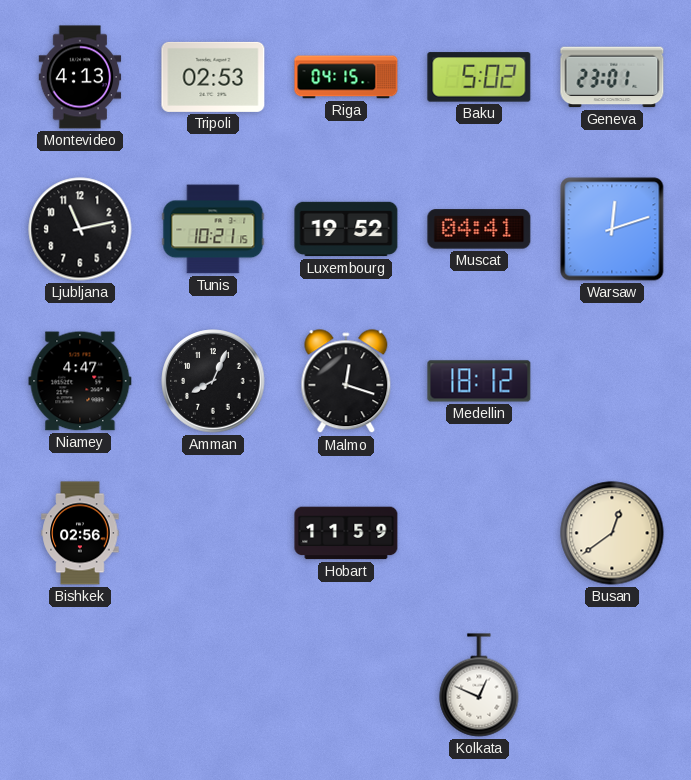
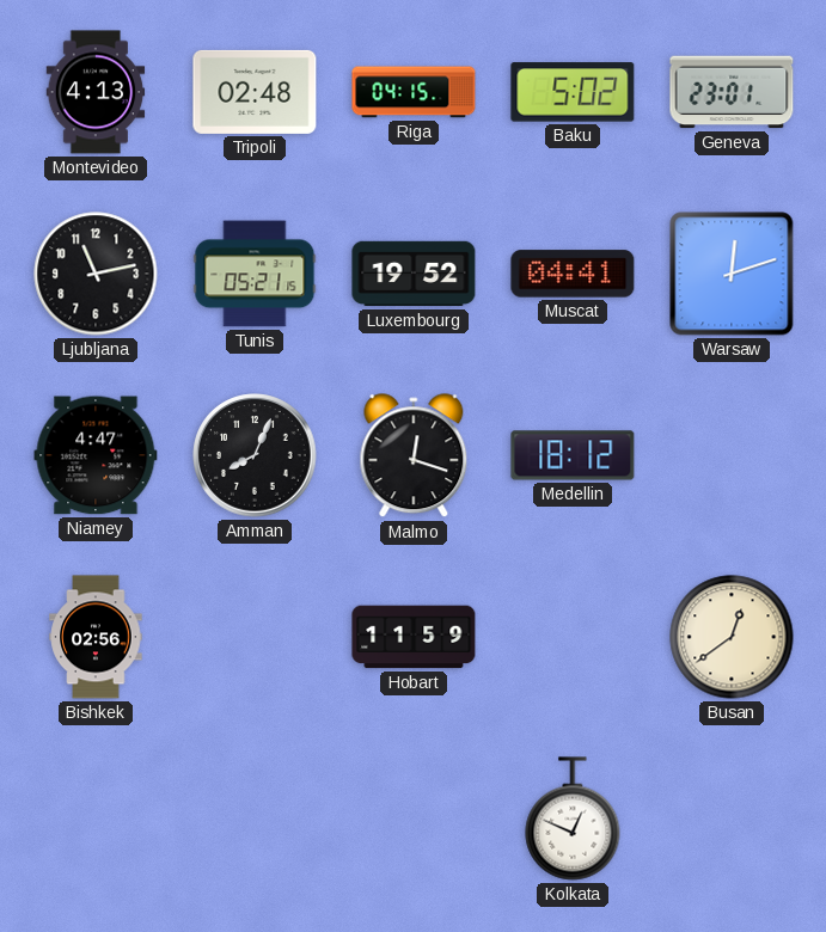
Tripoli: 02:53 -> 02:48
Tunis: 10:21 -> 05:21
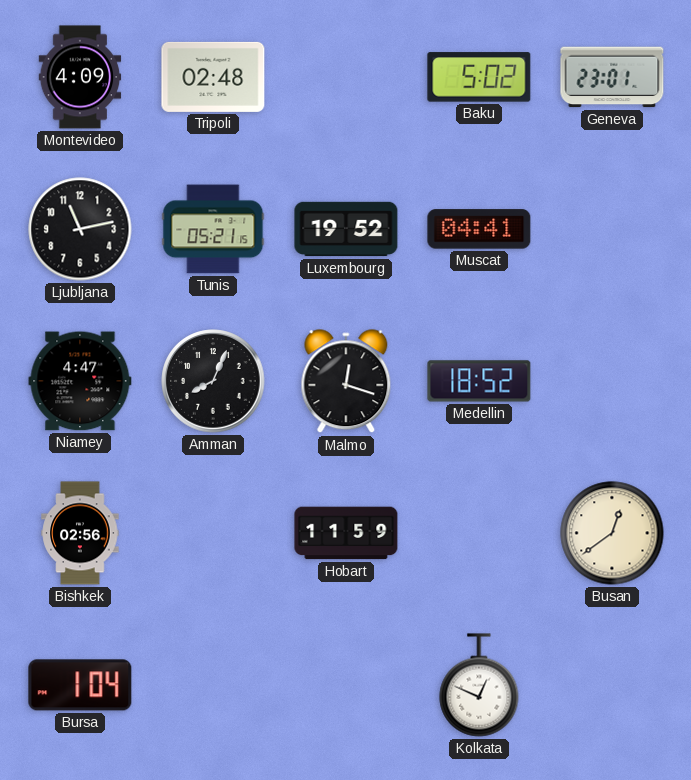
Montevideo: 4:13 -> 4:09
Riga: 04:15 -> none
Warsaw: 12:12 -> none
Medellin: 18:12 -> 18:52
Bursa: none -> 1:04
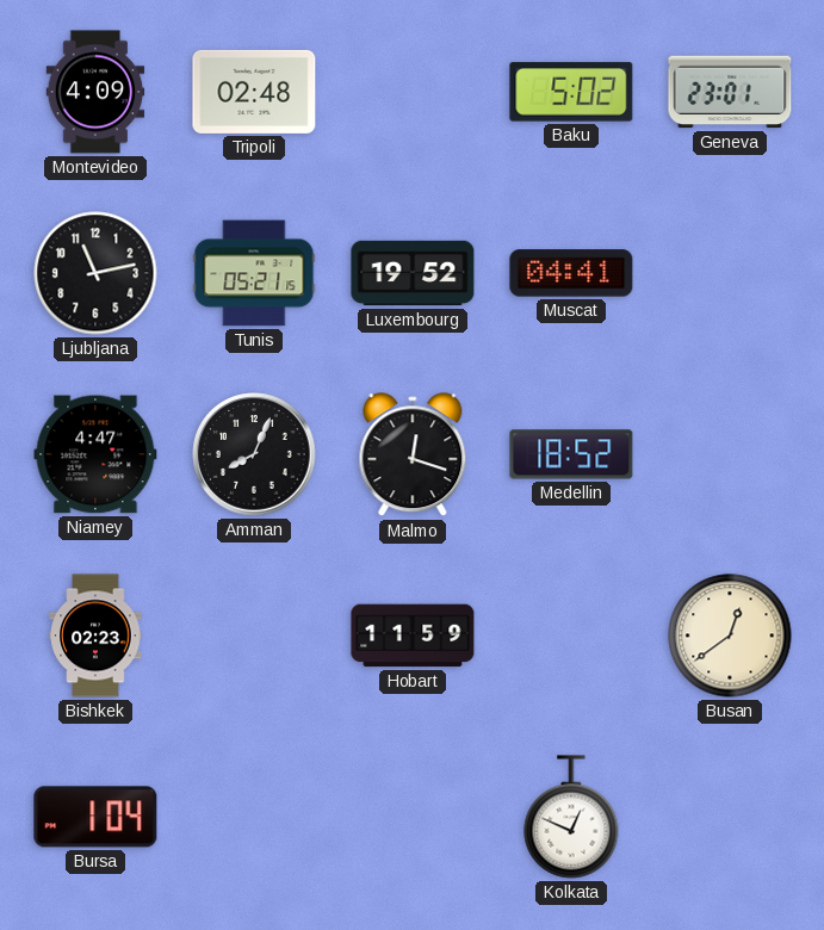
Bishkek: 02:56 -> 02:23
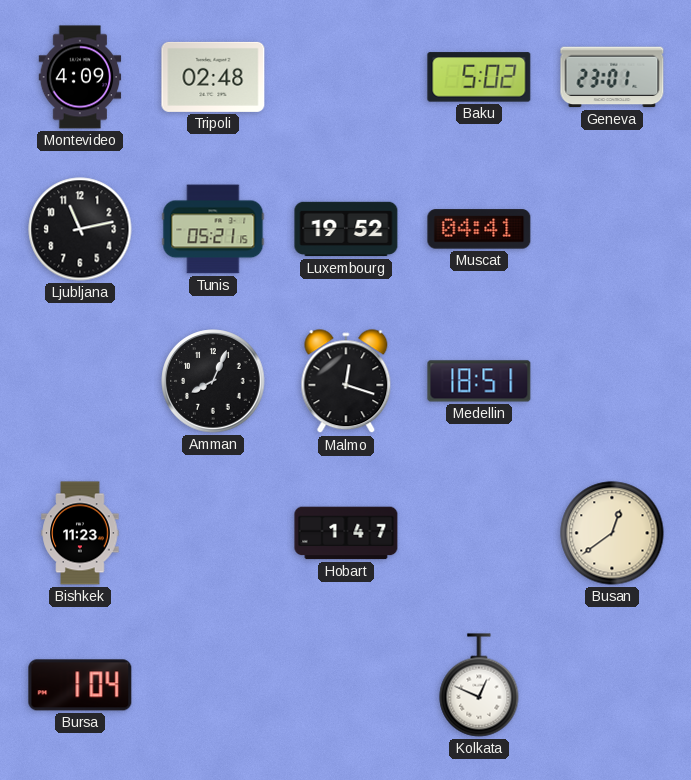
Niamey: 4:47 -> none
Medellin: 18:52 -> 18:51
Bishkek: 02:23 -> 11:23
Hobart: 11:59 -> 1:47
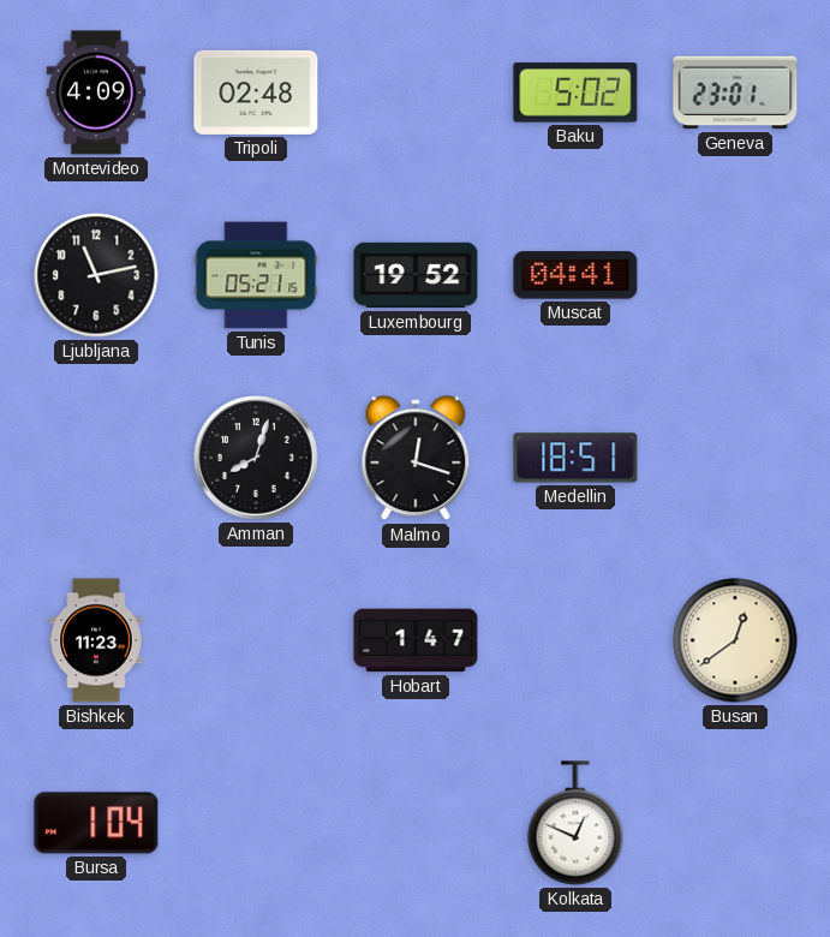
Amman: 8:04 -> 8:03
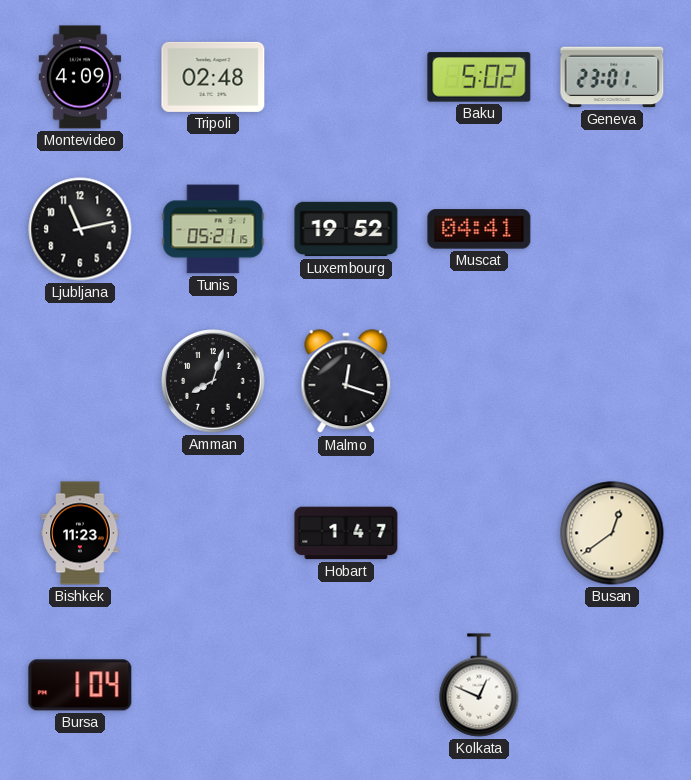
Medellin: 18:51 -> none
